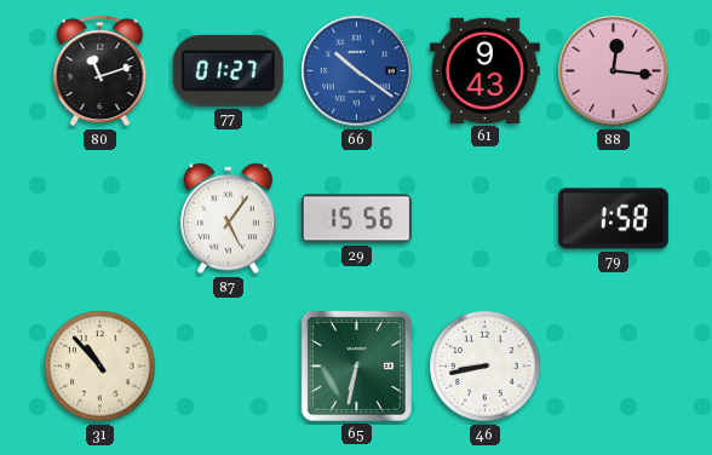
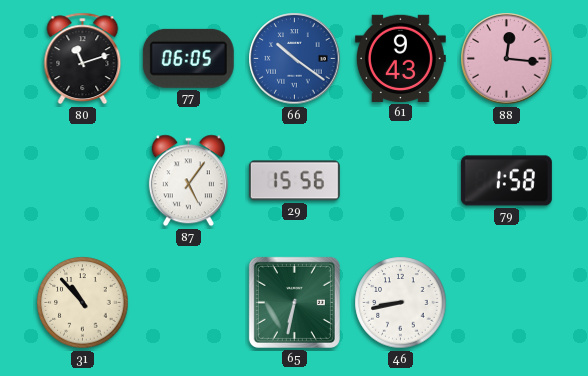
77: 01:27 -> 06:05
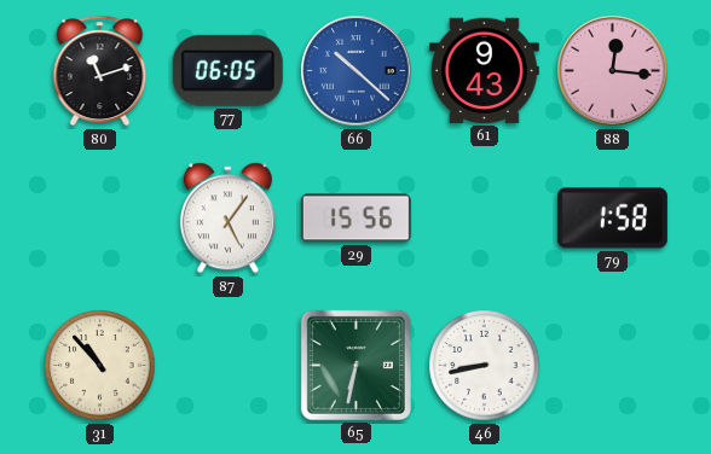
66: 10:21 -> 10:22
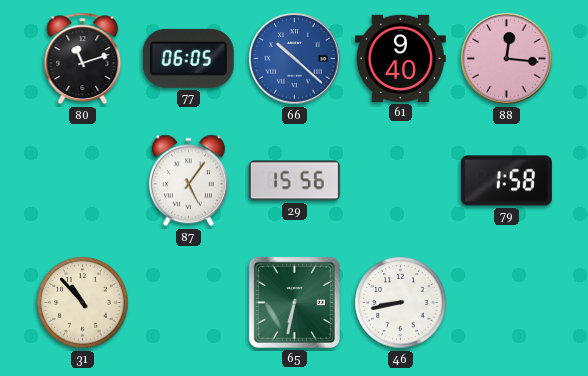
61: 9:43 -> 9:40
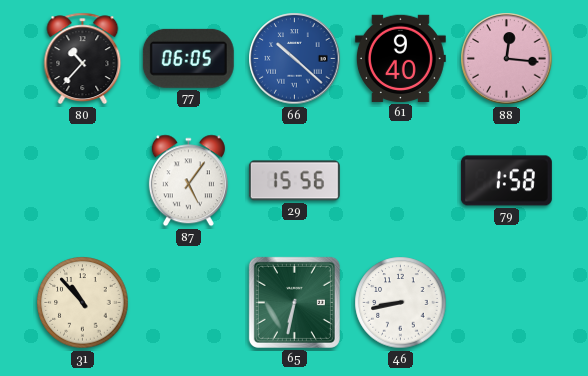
80: 11:12 -> 10:37
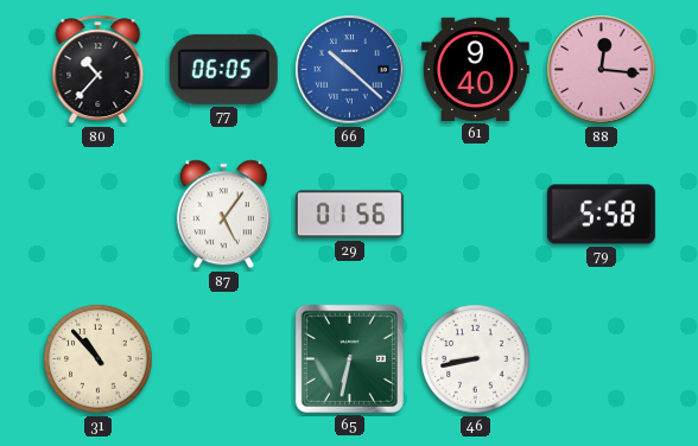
29: 15:56 -> 01:56
79: 1:58 -> 5:58
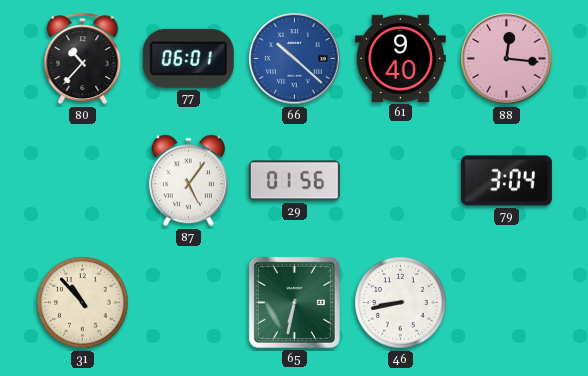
77: 06:05 -> 06:01
79: 5:58 -> 3:04
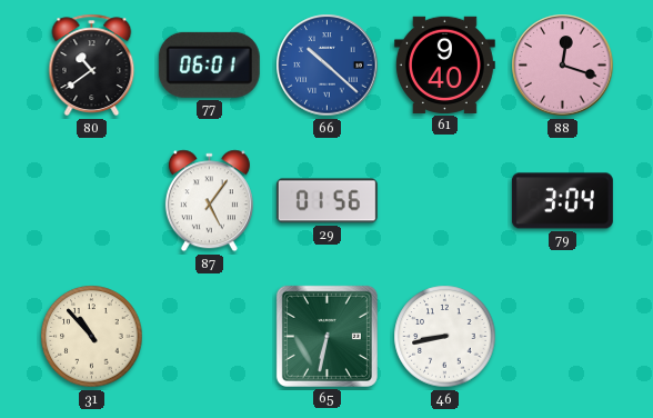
80: 10:37 -> 10:39
88: 12:16 -> 12:18
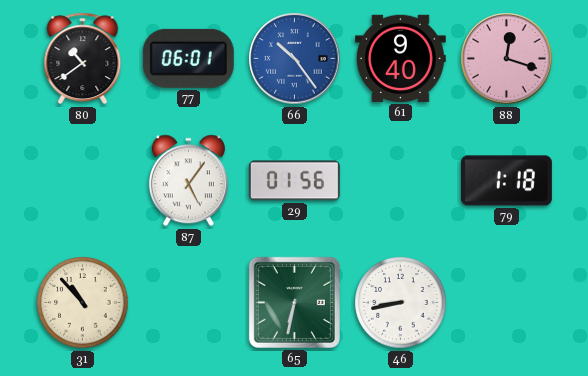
66: 10:22 -> 10:24
79: 3:04 -> 1:18
